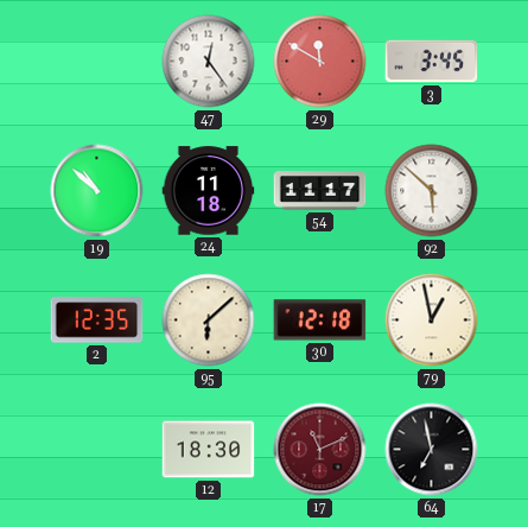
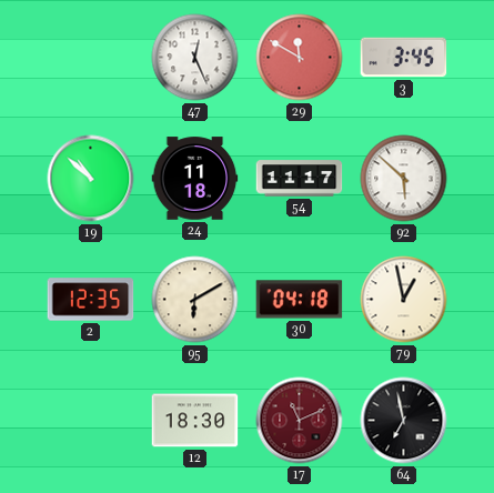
47: 12:24 -> 12:26
95: 6:08 -> 6:10
30: 12:18 -> 04:18
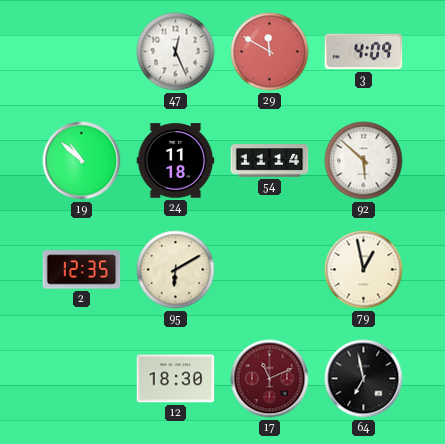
3: 3:45 -> 4:09
54: 11:17 -> 11:14
30: 04:18 -> none
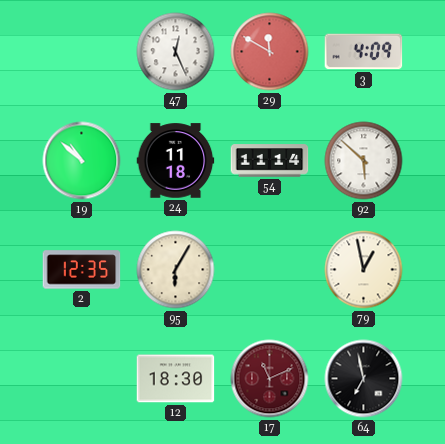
95: 6:10 -> 6:05
